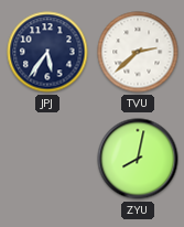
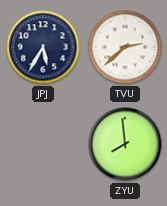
JPJ: 5:36 -> 5:35
ZYU: 8:02 -> 7:59
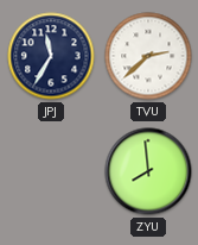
JPJ: 5:35 -> 11:35
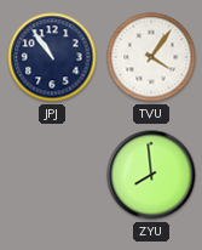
JPJ: 11:35 -> 10:54
TVU: 2:38 -> 4:06
